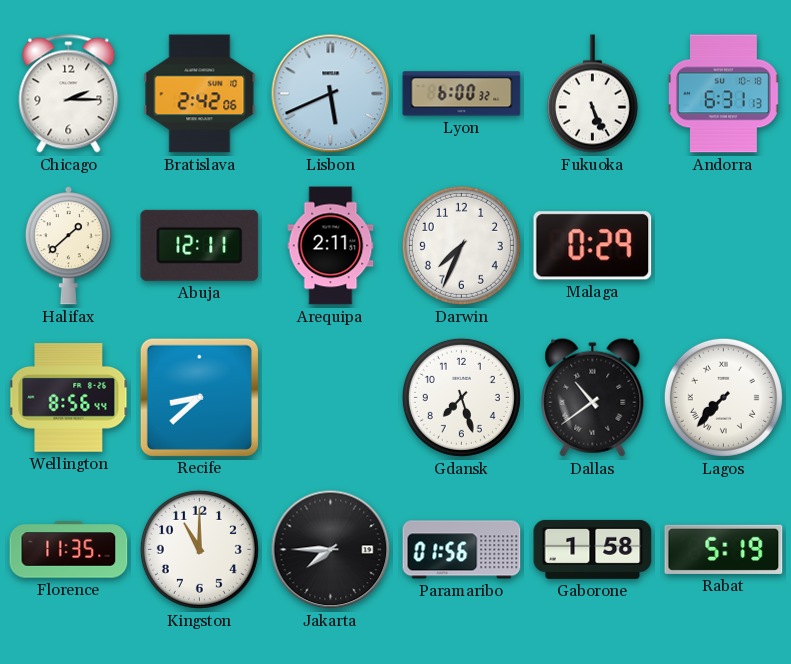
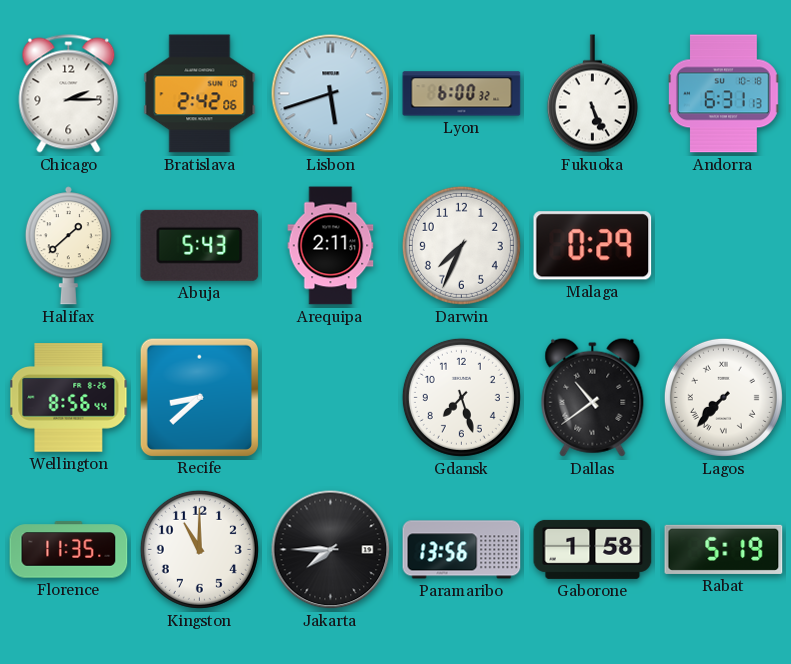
Lisbon: 5:41 -> 5:42
Abuja: 12:11 -> 5:43
Paramaribo: 01:56 -> 13:56
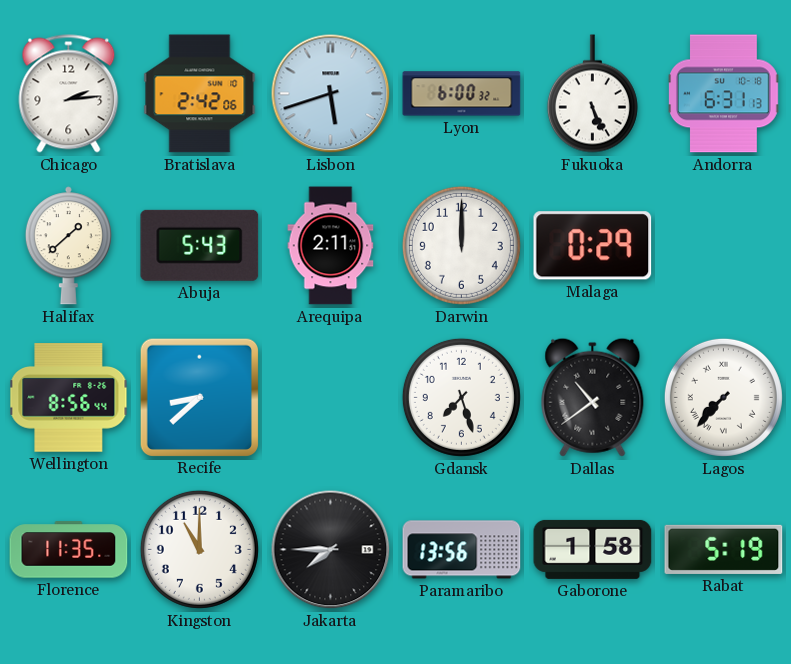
Chicago: 2:15 -> 2:14
Darwin: 7:34 -> 12:00
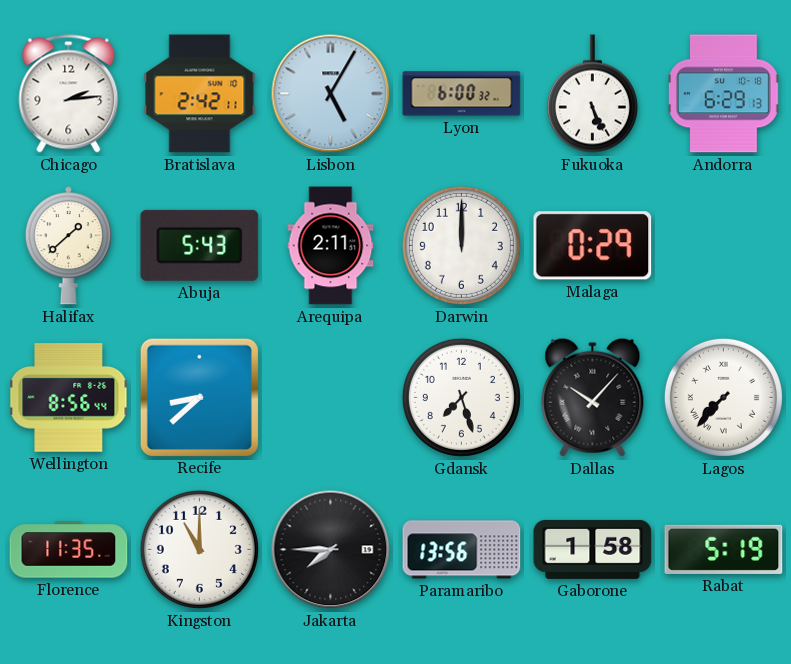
Bratislava: 2:42:06 -> 2:42:11
Lisbon: 5:42 -> 5:05
Andorra: 6:31 -> 6:29
Dallas: 10:39 -> 10:07
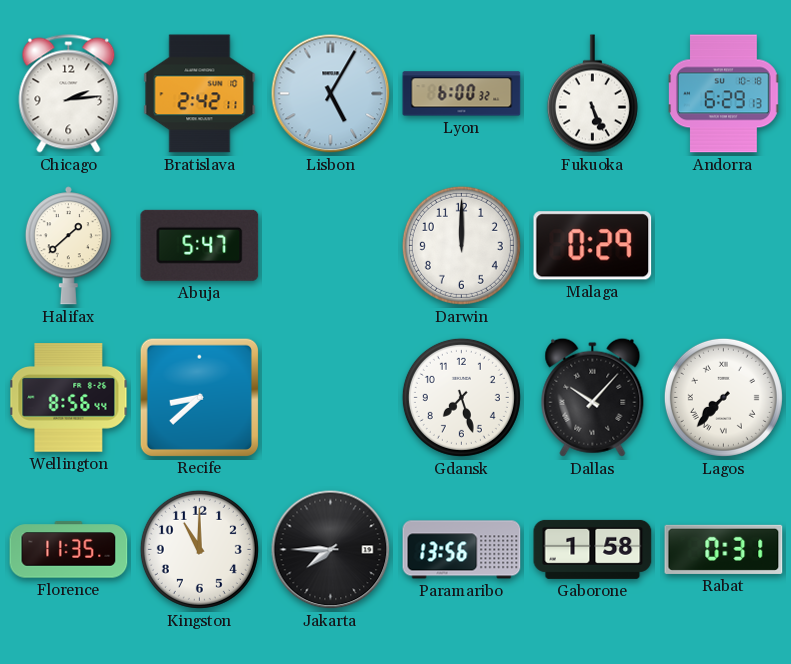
Abuja: 5:43 -> 5:47
Arequipa: 2:11 -> none
Rabat: 5:19 -> 0:31
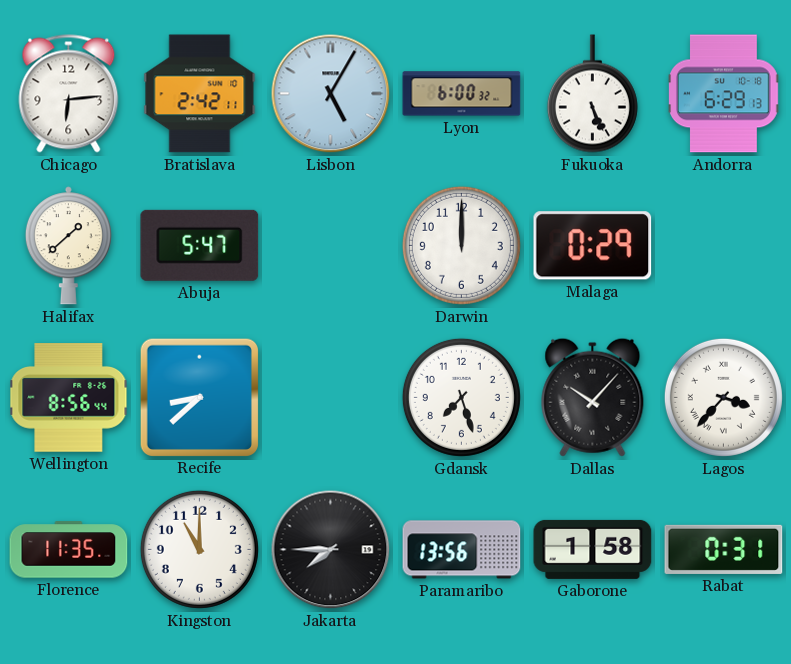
Chicago: 2:14 -> 6:14
Lagos: 7:37 -> 3:37
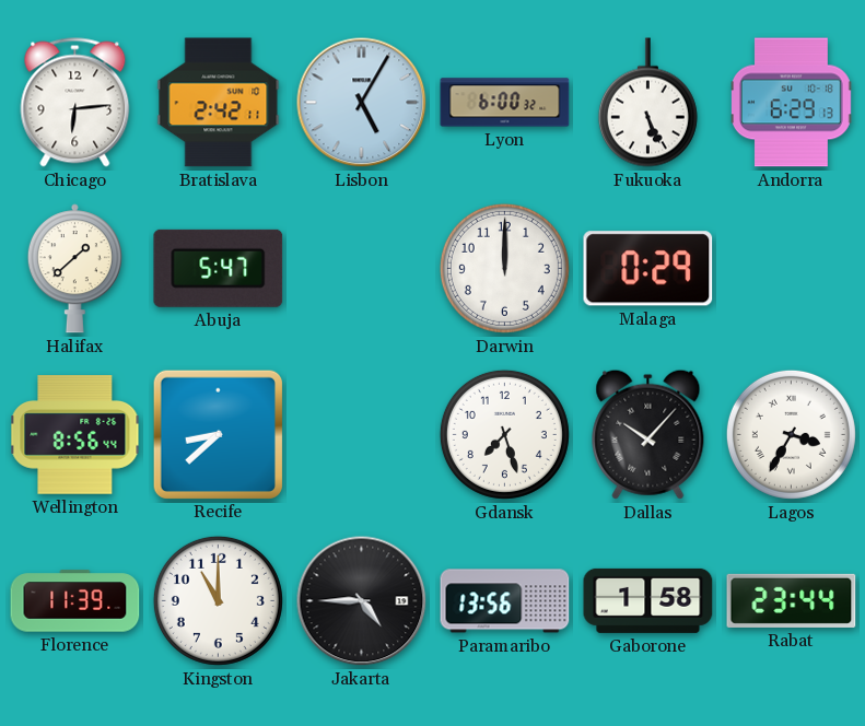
Lagos: 3:37 -> 3:35
Florence: 11:35 -> 11:39
Jakarta: 7:45 -> 4:45
Rabat: 0:31 -> 23:44
